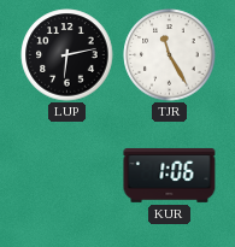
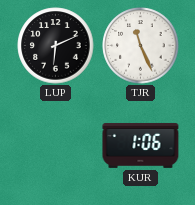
LUP: 6:13 -> 6:11
TJR: 11:25 -> 11:26
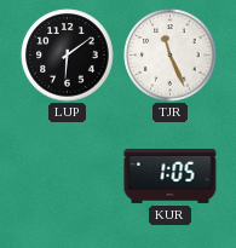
LUP: 6:11 -> 6:09
KUR: 1:06 -> 1:05
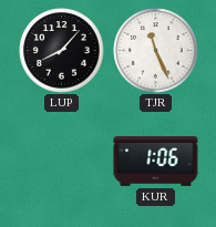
LUP: 6:09 -> 8:07
KUR: 1:05 -> 1:06
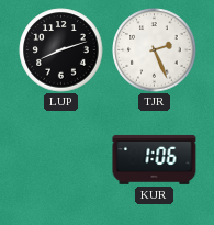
LUP: 8:07 -> 8:12
TJR: 11:26 -> 2:26
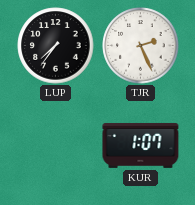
LUP: 8:12 -> 7:36
KUR: 1:06 -> 1:07
